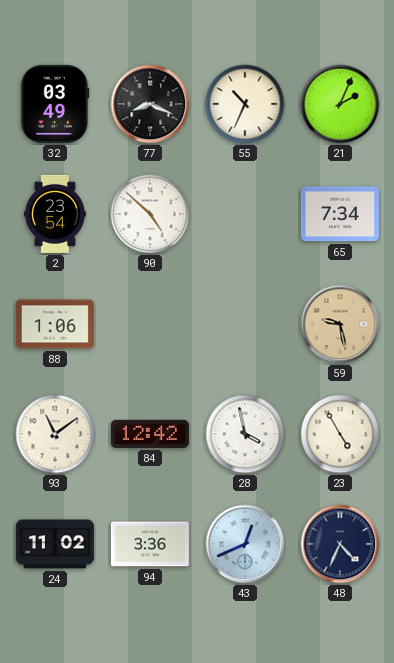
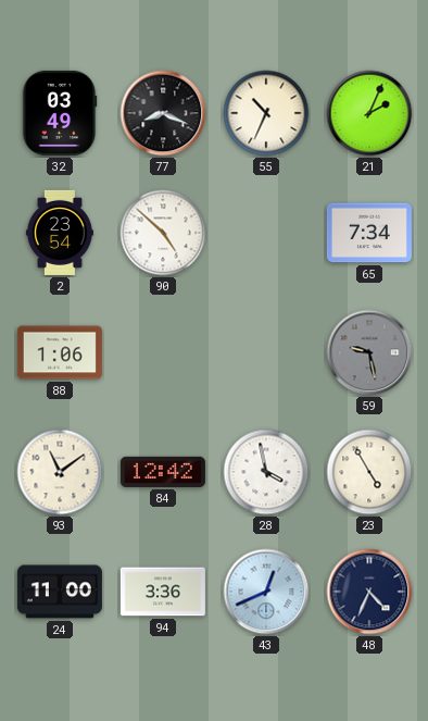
59 dial: champagne -> grey
24: 11:02 -> 11:00
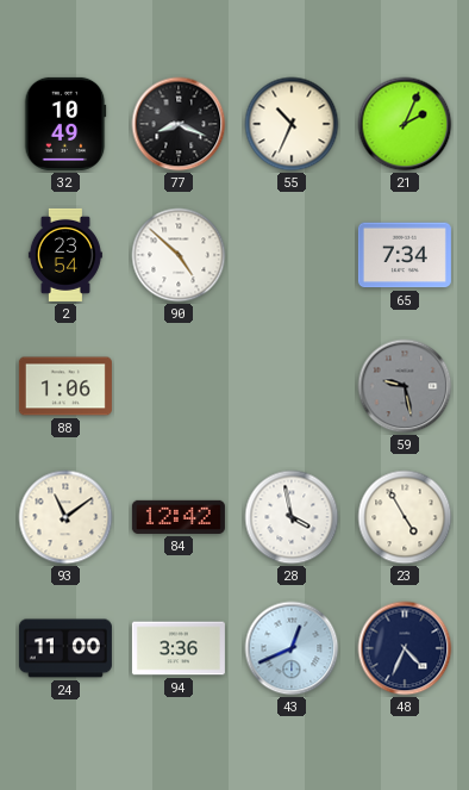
32: 03:49 -> 10:49
